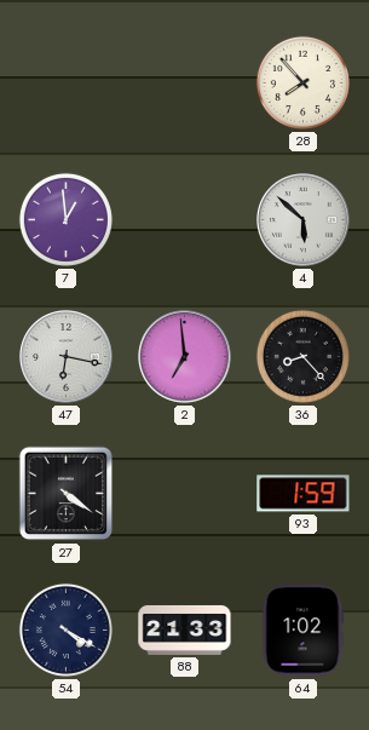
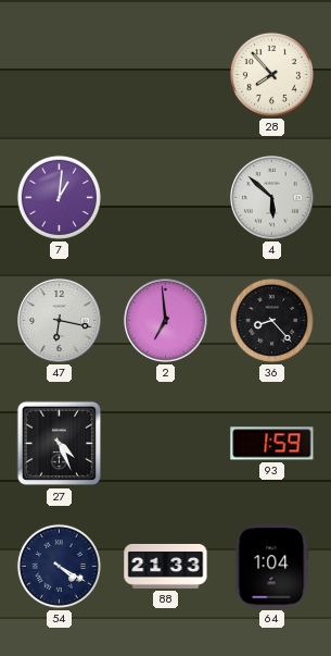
7: 12:59 -> 1:01
27: 4:21 -> 4:26
64: 1:02 -> 1:04
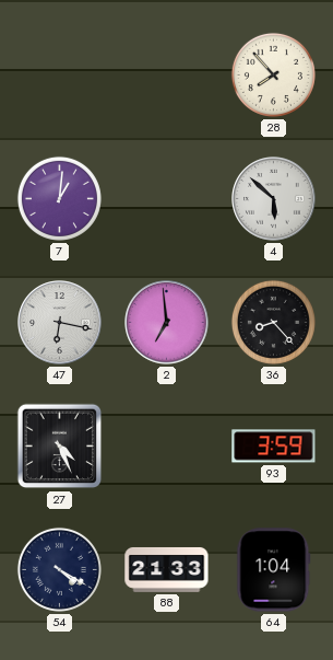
93: 1:59 -> 3:59
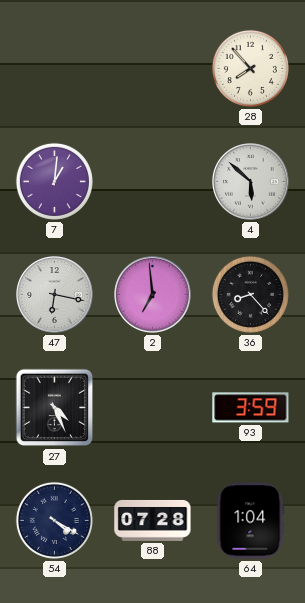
88: 21:33 -> 07:28
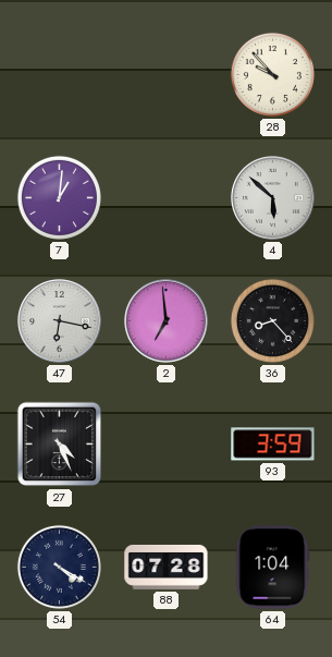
28: 7:53 -> 9:53
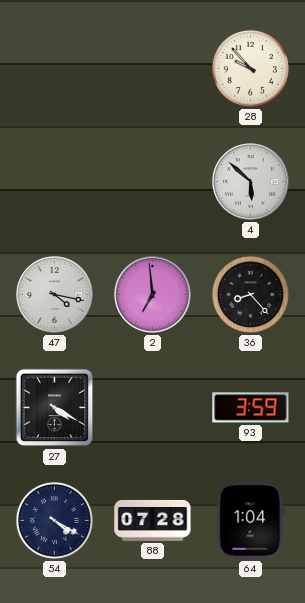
7: 1:01 -> none
47: 6:17 -> 4:17
27: 4:26 -> 4:20
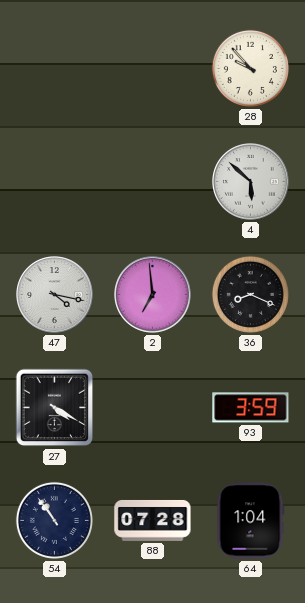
36: 8:23 -> 8:19
54: 4:20 -> 10:54
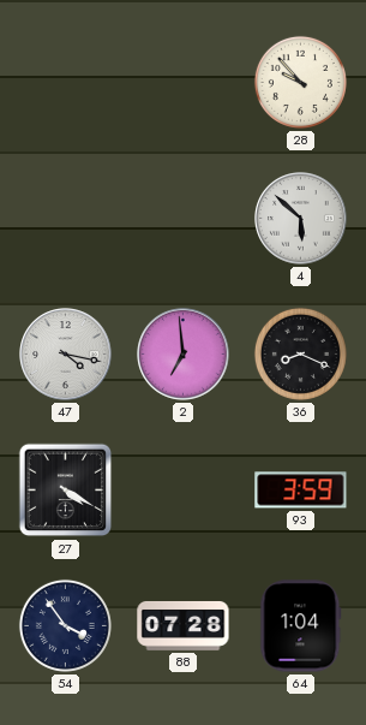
54: 10:54 -> 3:54
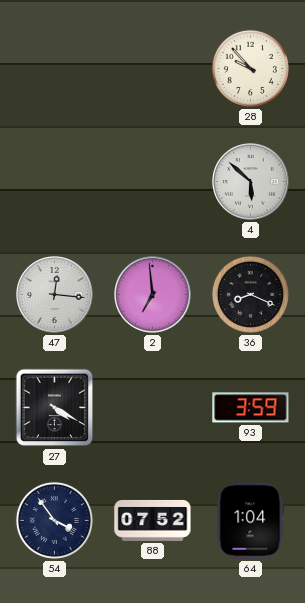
47: 4:17 -> 12:16
88: 07:28 -> 07:52
